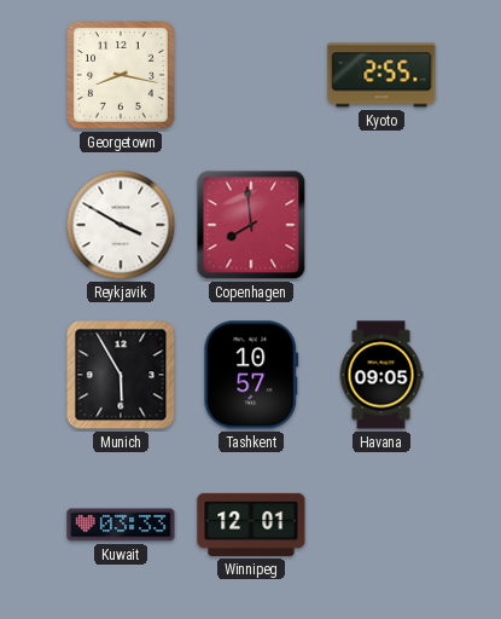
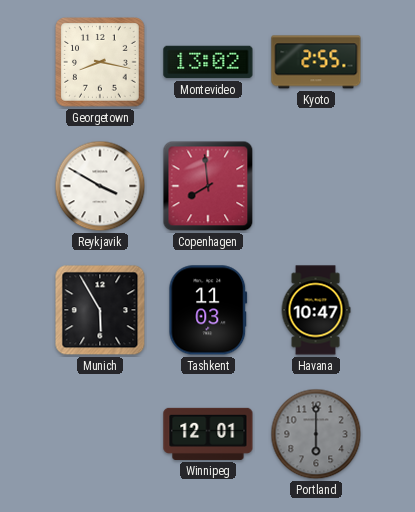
Montevideo: none -> 13:02
Tashkent: 10:57 -> 11:03
Havana: 09:05 -> 10:47
Kuwait: 03:33 -> none
Portland: none -> 6:00
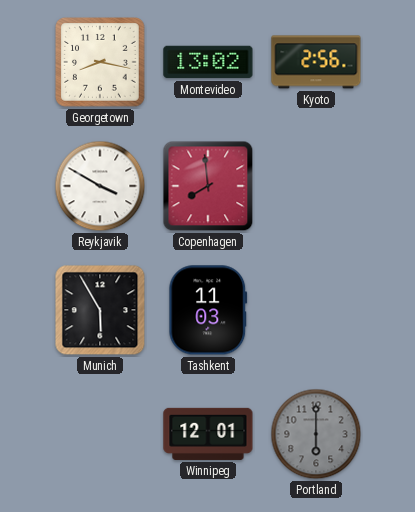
Kyoto: 2:55 -> 2:56
Havana: 10:47 -> none
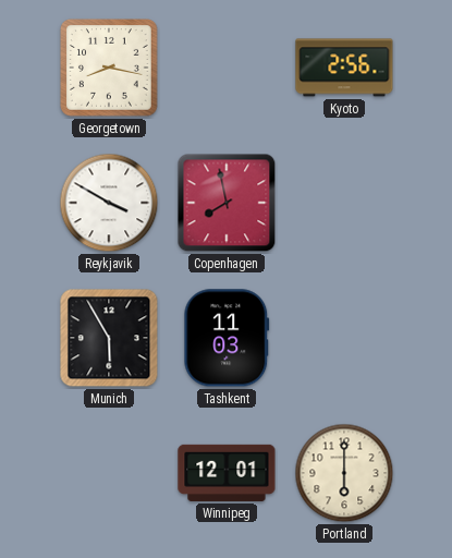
Montevideo: 13:02 -> none
Copenhagen: 7:59 -> 7:58
Portland dial: grey -> cream
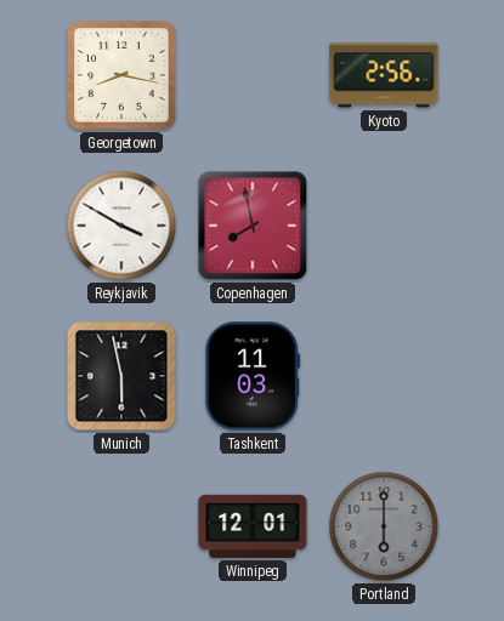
Munich: 5:55 -> 5:58
Portland dial: cream -> grey
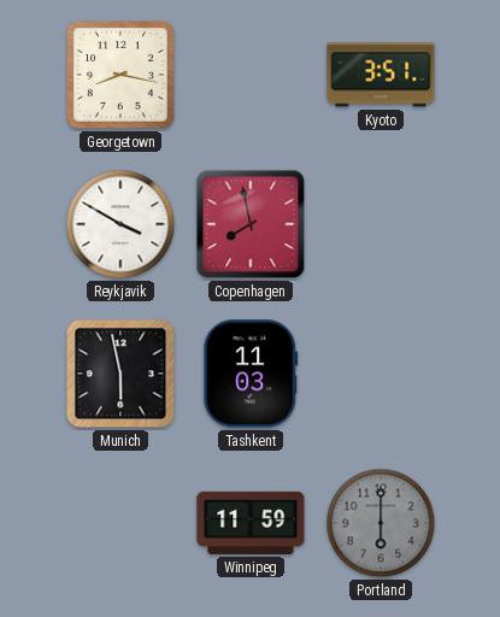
Kyoto: 2:56 -> 3:51
Winnipeg: 12:01 -> 11:59
